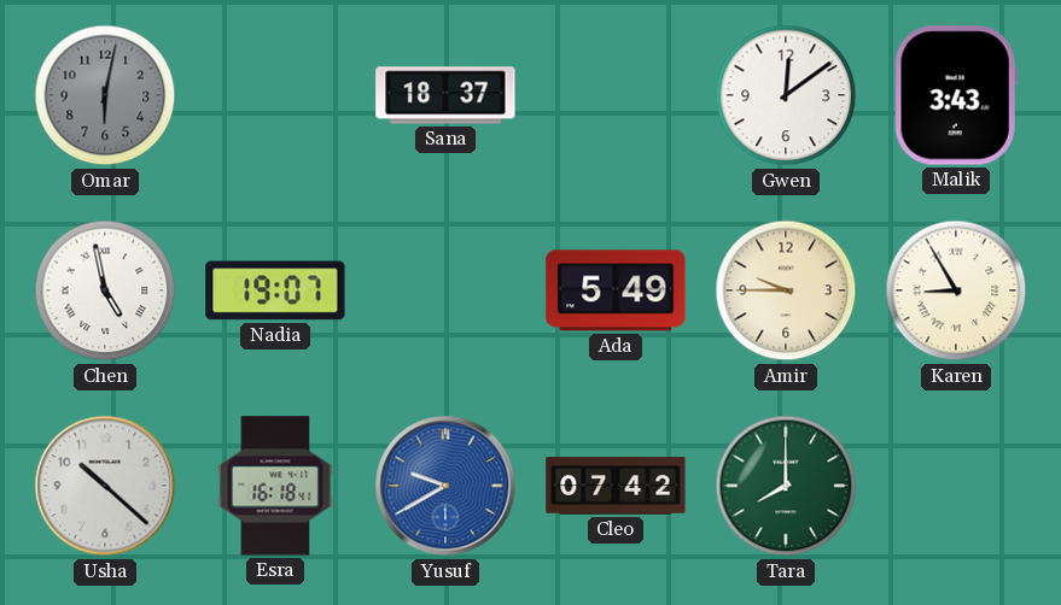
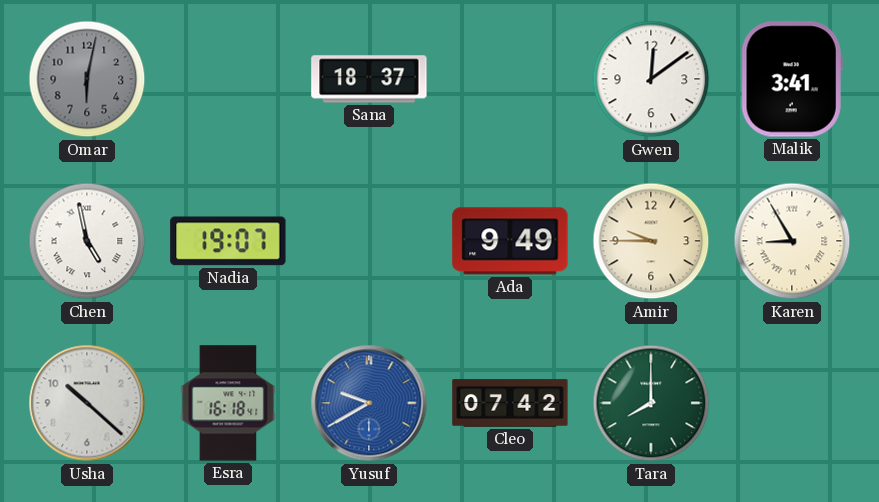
Malik: 3:43 -> 3:41
Ada: 5:49 -> 9:49
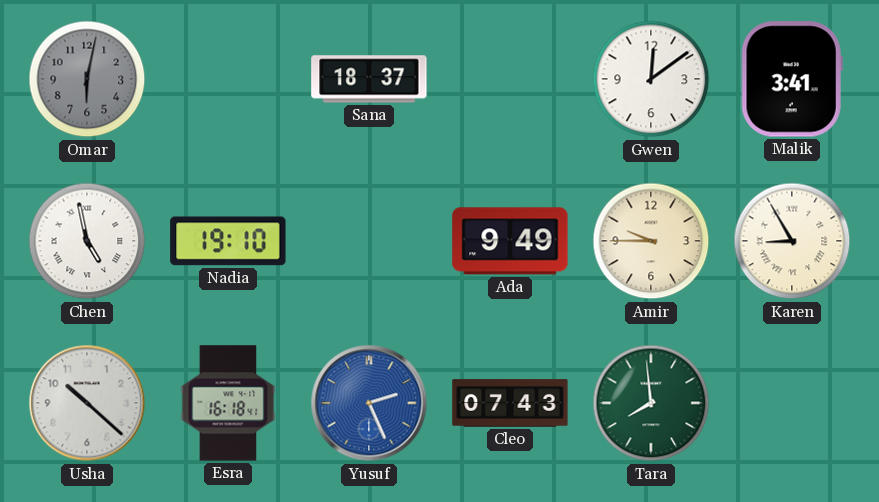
Nadia: 19:07 -> 19:10
Yusuf: 9:40 -> 2:26
Cleo: 07:42 -> 07:43
Tara: 8:00 -> 7:59
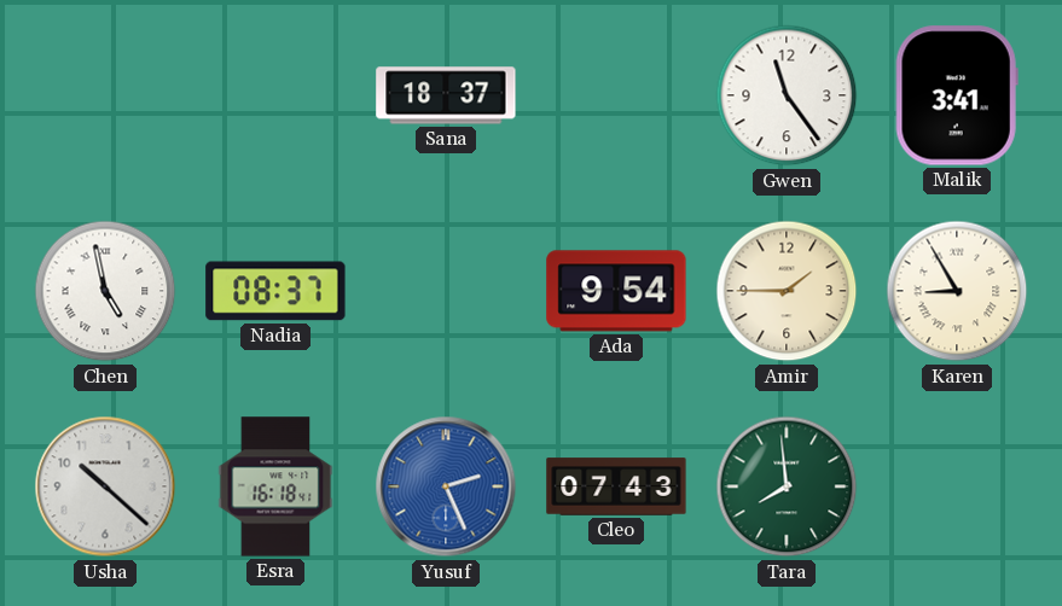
Omar: 6:02 -> none
Gwen: 12:09 -> 11:24
Nadia: 19:10 -> 08:37
Ada: 9:49 -> 9:54
Amir: 9:45 -> 1:45
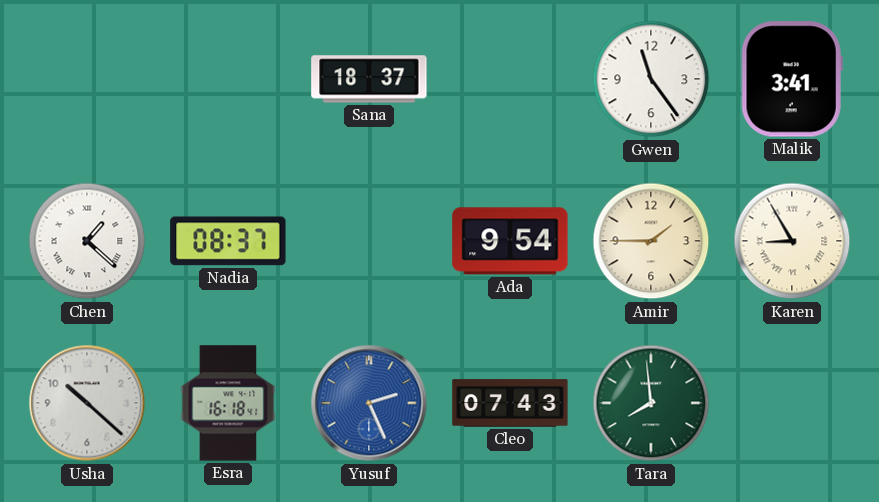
Chen: 4:58 -> 1:22
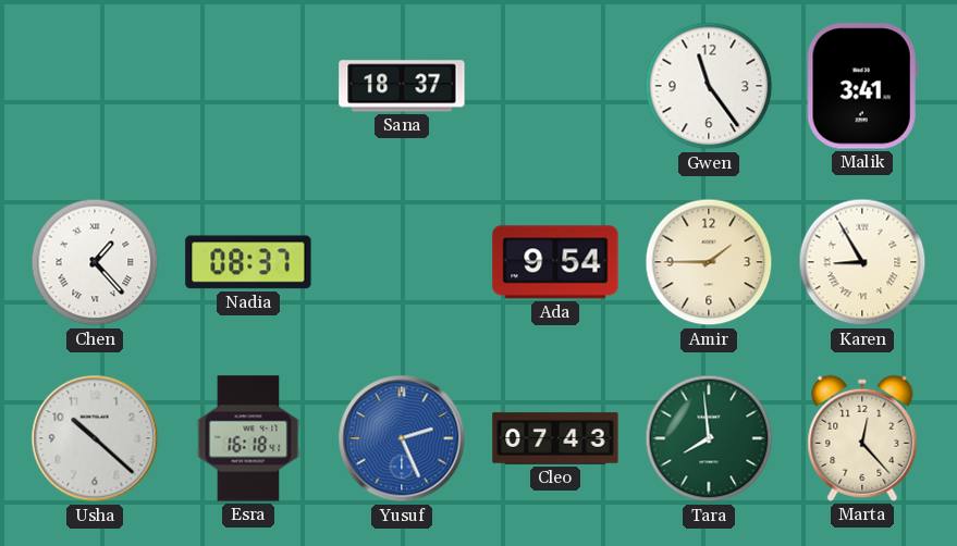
Chen: 1:22 -> 1:23
Marta: none -> 12:23
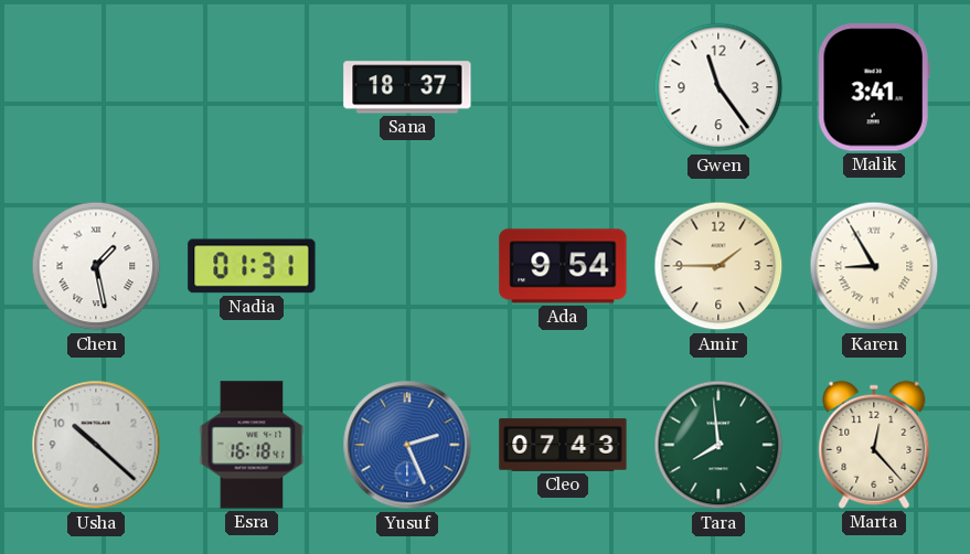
Chen: 1:23 -> 1:28
Nadia: 08:37 -> 01:31
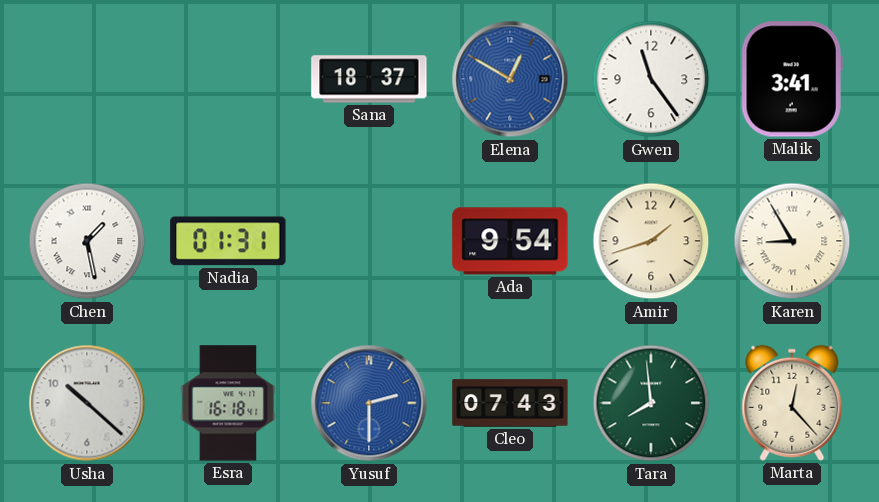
Elena: none -> 12:50
Amir: 1:45 -> 1:42
Yusuf: 2:26 -> 2:30
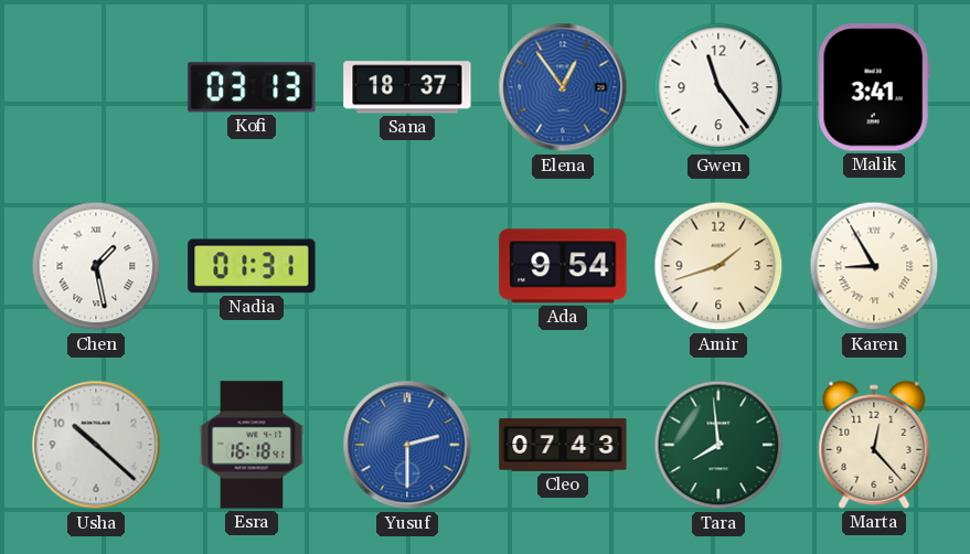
Kofi: none -> 03:13
Elena: 12:50 -> 12:54
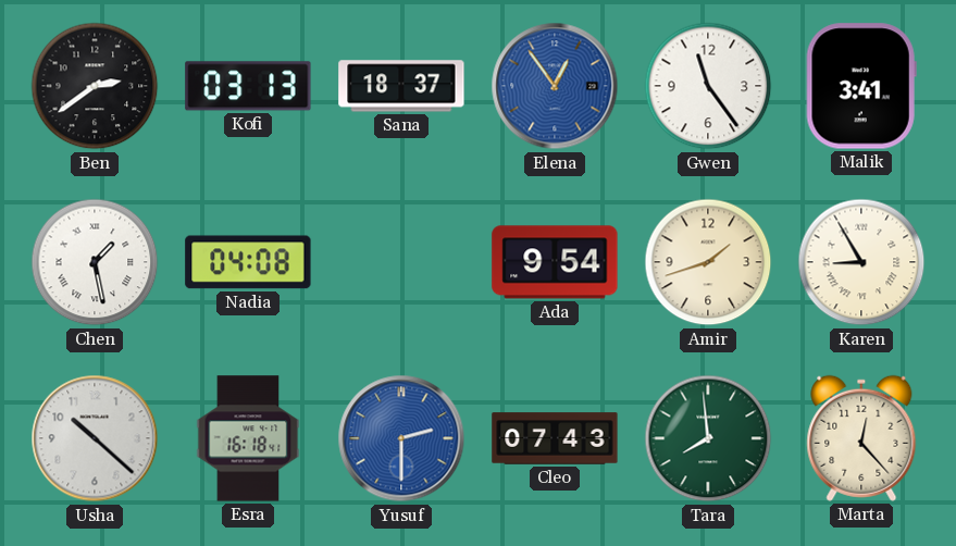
Ben: none -> 2:39
Nadia: 01:31 -> 04:08
